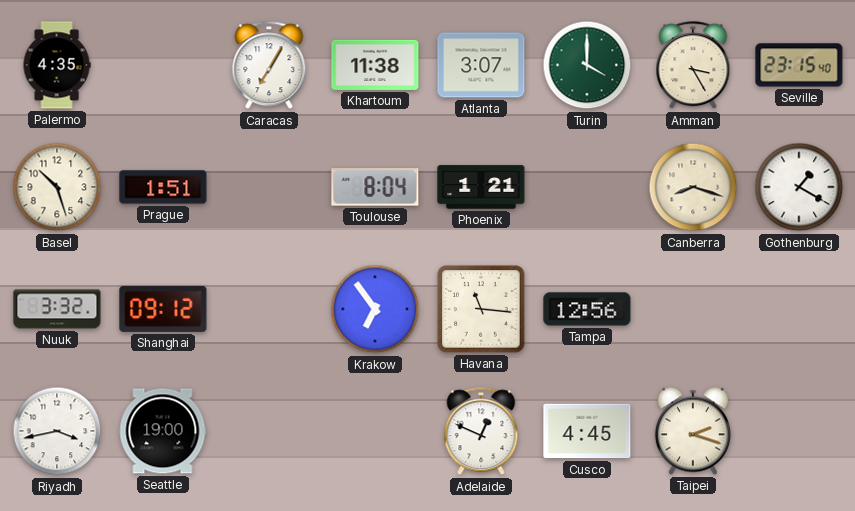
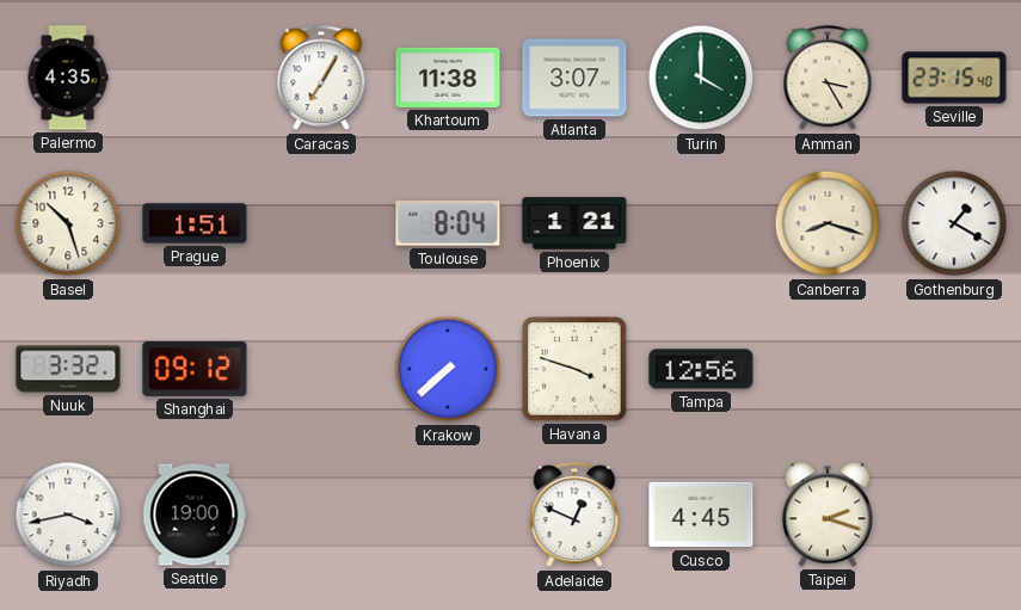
Krakow: 6:54 -> 7:38
Havana: 11:16 -> 3:48
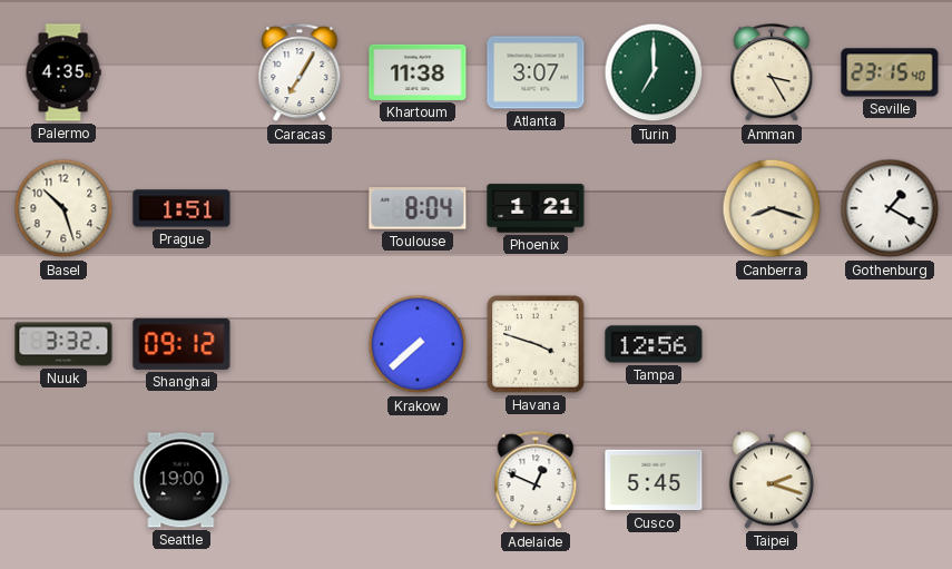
Turin: 4:00 -> 7:00
Riyadh: 3:43 -> none
Cusco: 4:45 -> 5:45
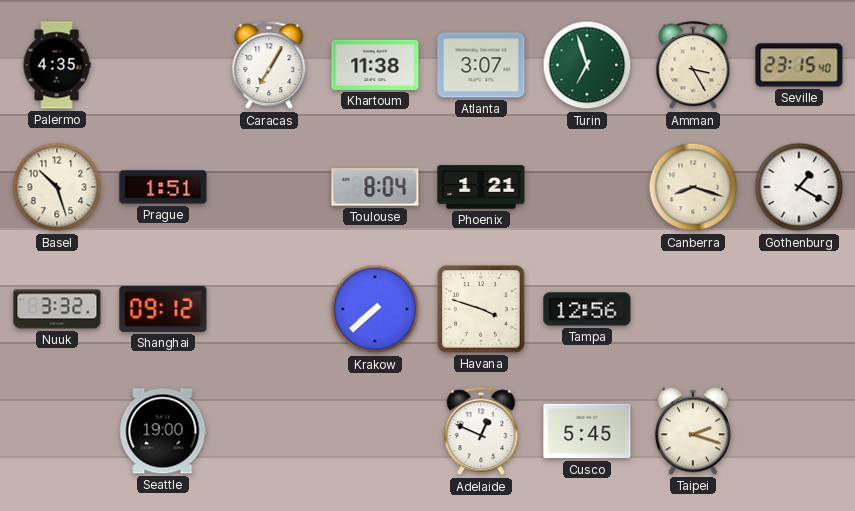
Turin: 7:00 -> 6:57
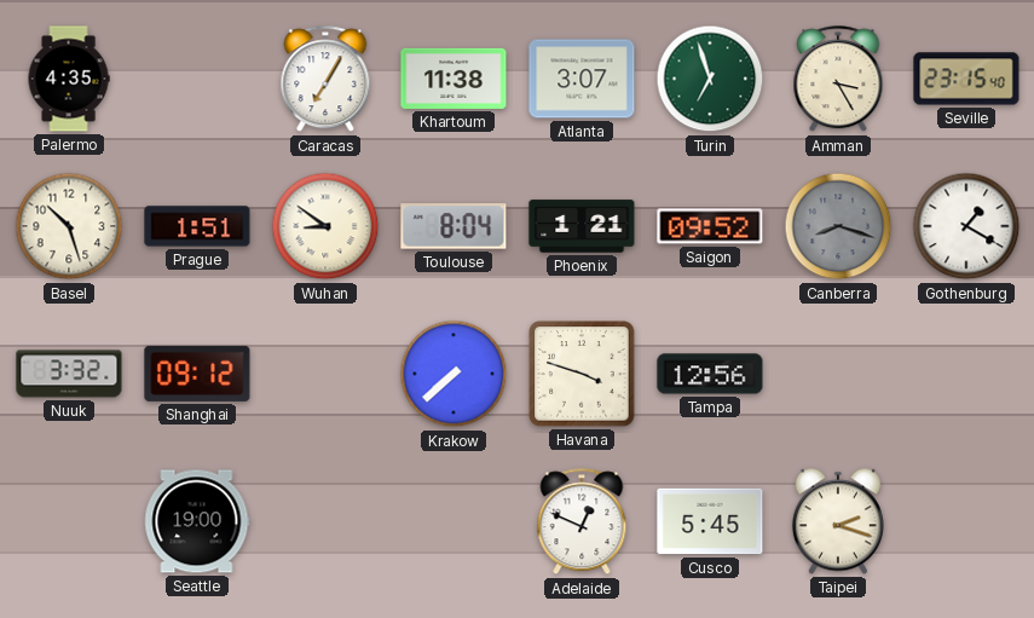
Wuhan: none -> 8:51
Saigon: none -> 09:52
Canberra dial: cream -> grey
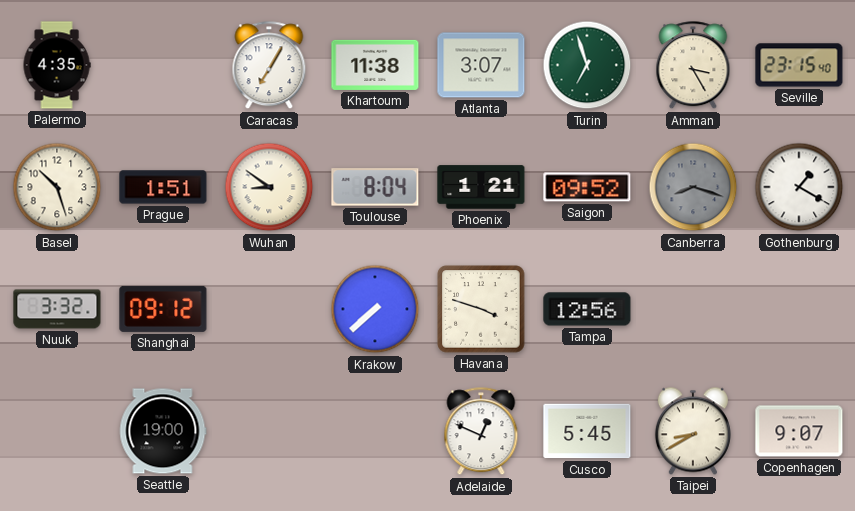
Taipei: 2:18 -> 8:40
Copenhagen: none -> 9:07
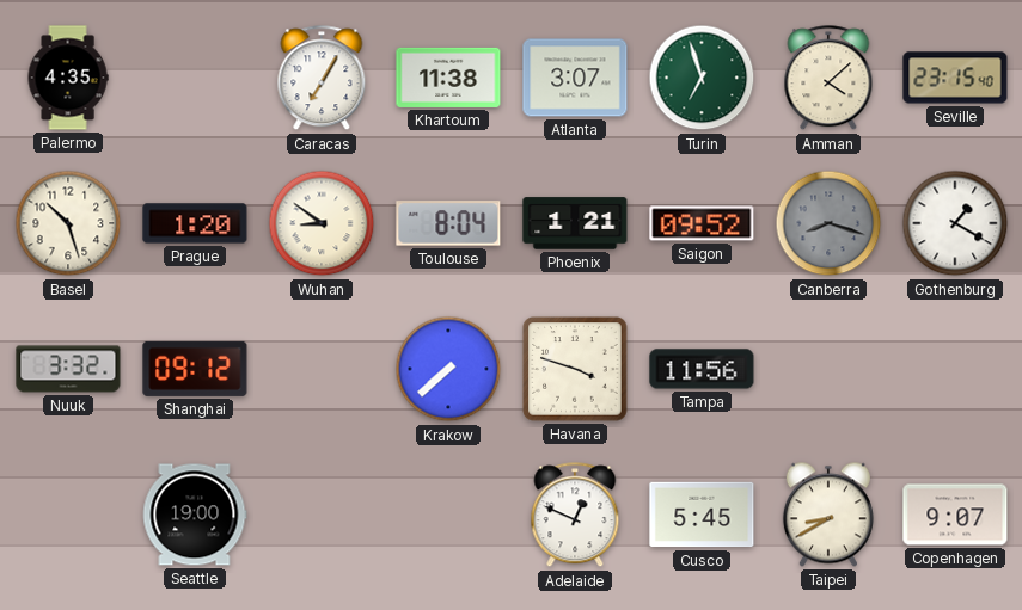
Amman: 3:25 -> 4:08
Prague: 1:51 -> 1:20
Tampa: 12:56 -> 11:56
